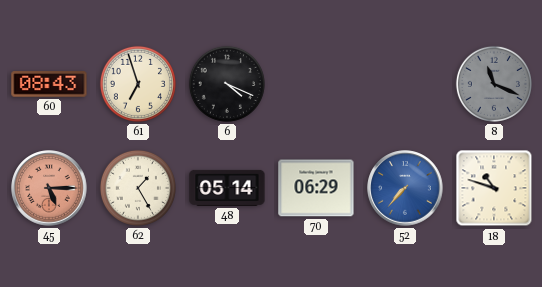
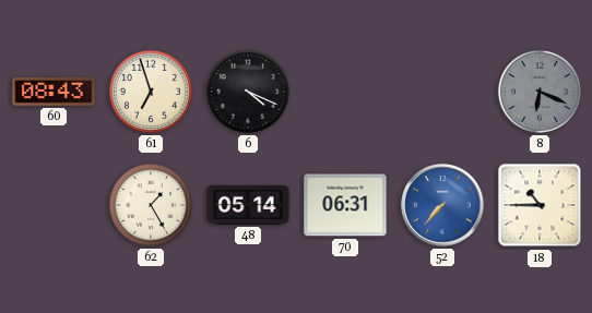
8: 11:19 -> 6:19
45: 5:15 -> none
70: 06:29 -> 06:31
18: 10:48 -> 10:45
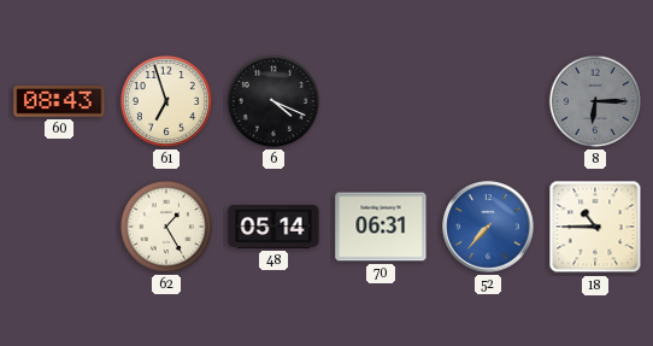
8: 6:19 -> 6:15
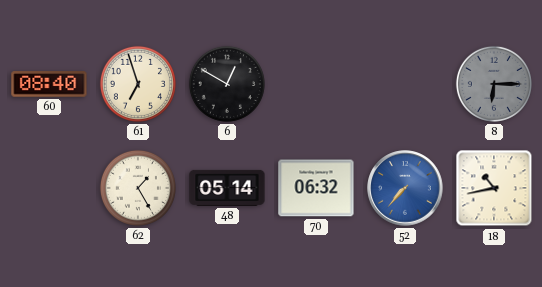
60: 08:43 -> 08:40
6: 4:19 -> 12:50
70: 06:31 -> 06:32
18: 10:45 -> 10:43
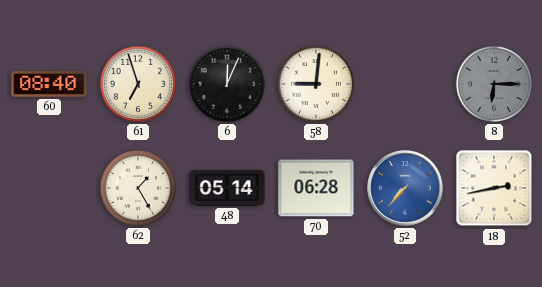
6: 12:50 -> 12:04
58: none -> 9:01
70: 06:32 -> 06:28
18: 10:43 -> 2:43
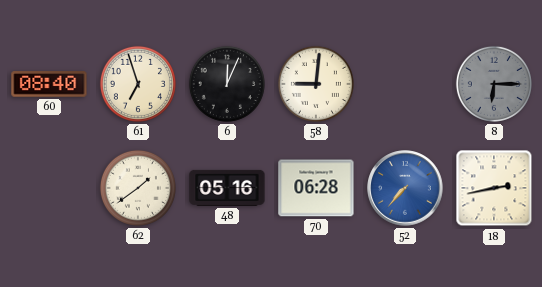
62: 1:25 -> 1:39
48: 05:14 -> 05:16
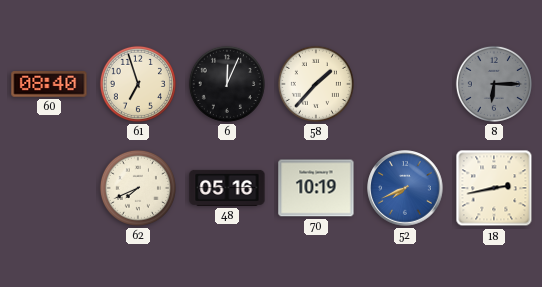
58: 9:01 -> 1:37
62: 1:39 -> 7:41
70: 06:28 -> 10:19
52: 7:37 -> 7:41
